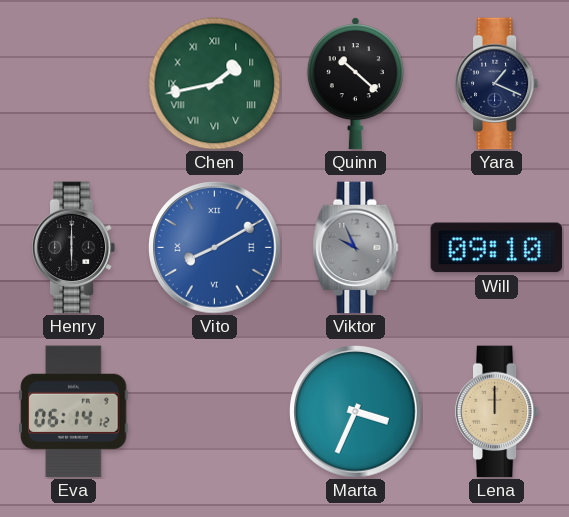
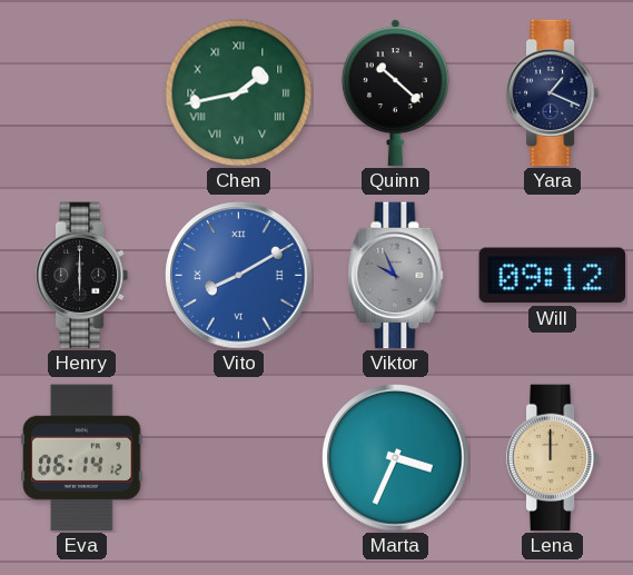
Will: 09:10 -> 09:12
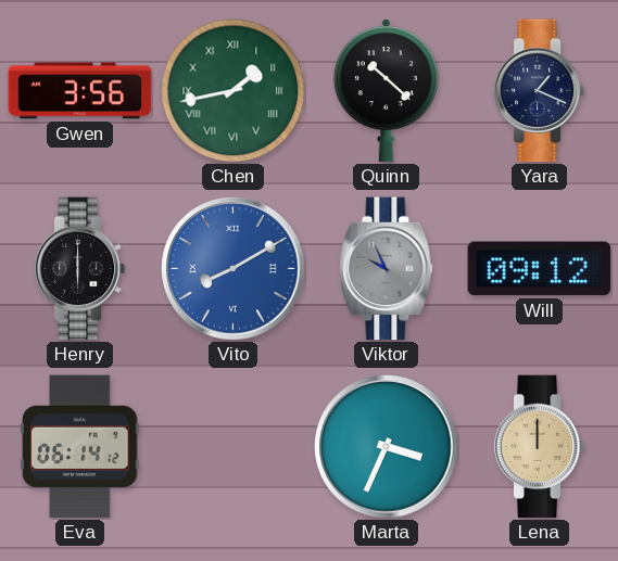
Gwen: none -> 3:56
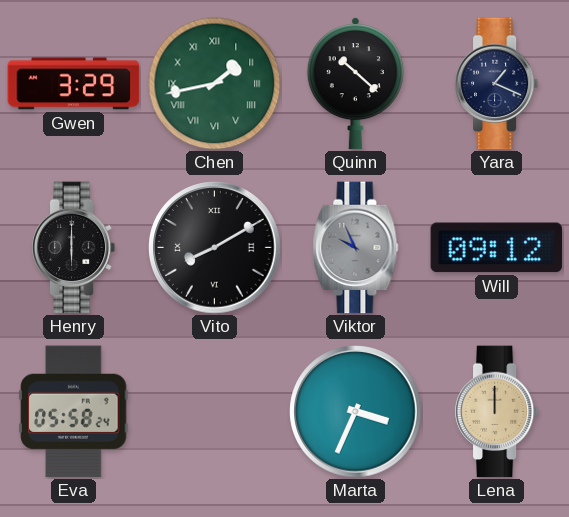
Gwen: 3:56 -> 3:29
Vito dial: blue -> black
Eva: 06:14 -> 05:58
